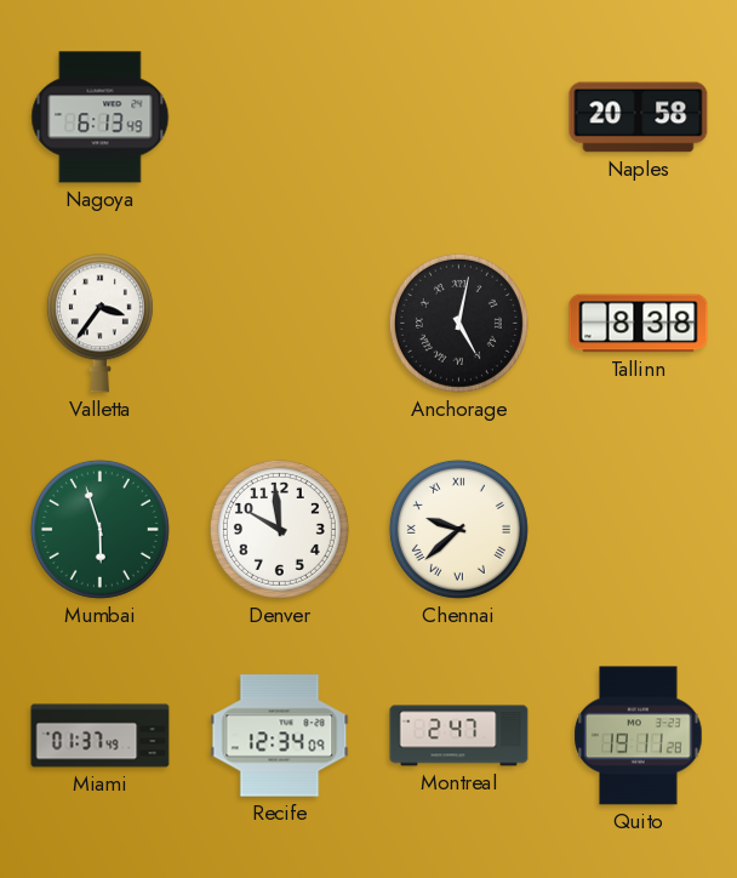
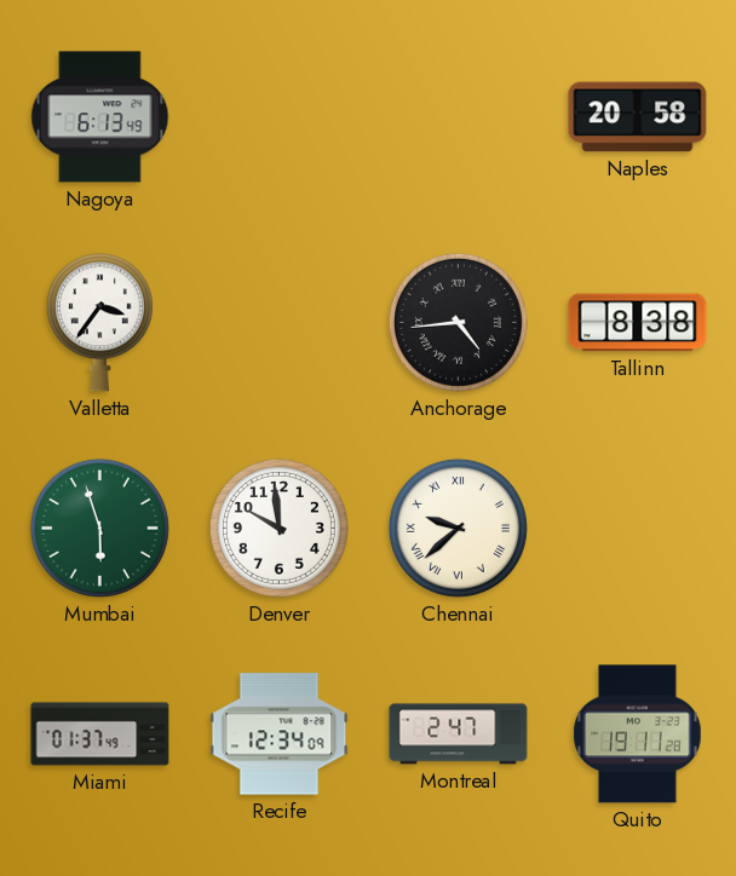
Anchorage: 5:02 -> 4:44
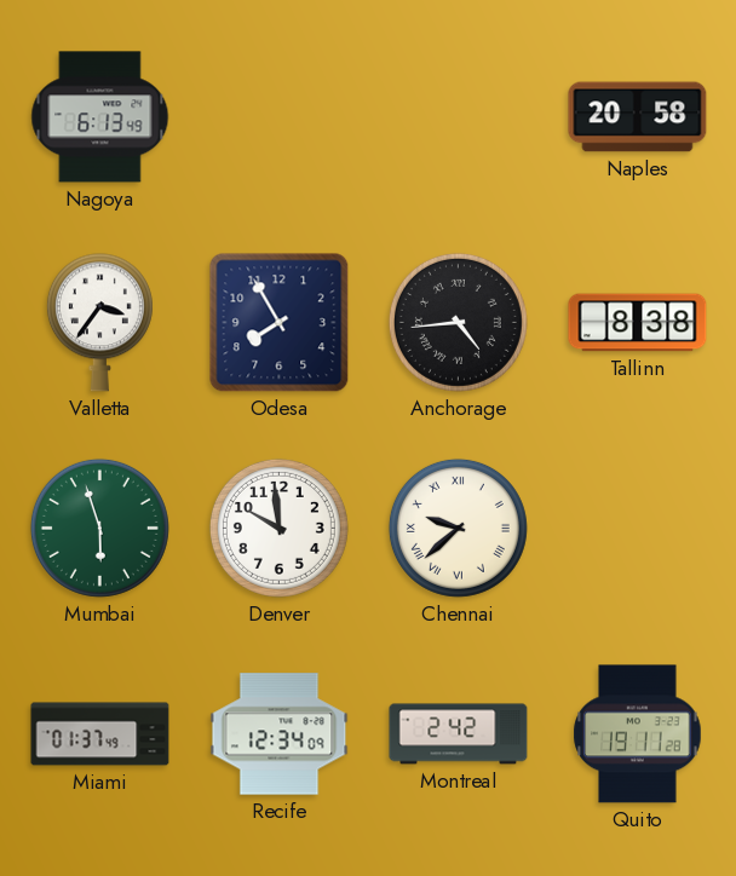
Odesa: none -> 7:55
Montreal: 2:47 -> 2:42
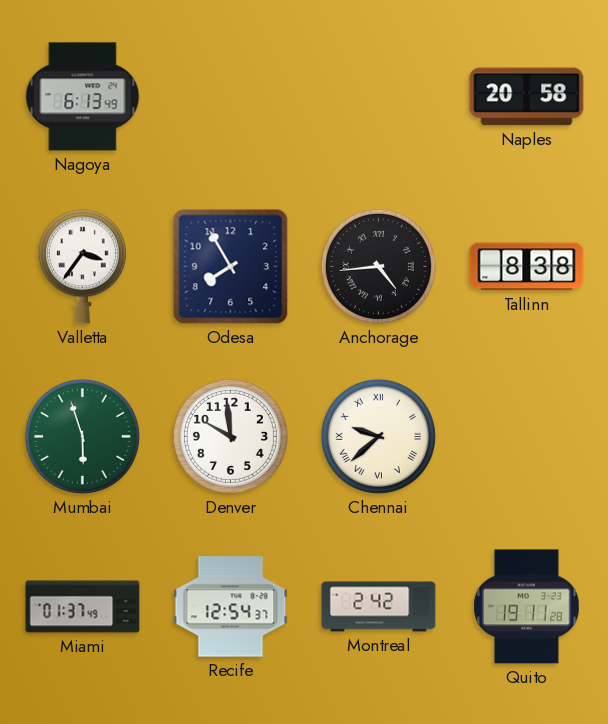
Recife: 12:34 -> 12:54
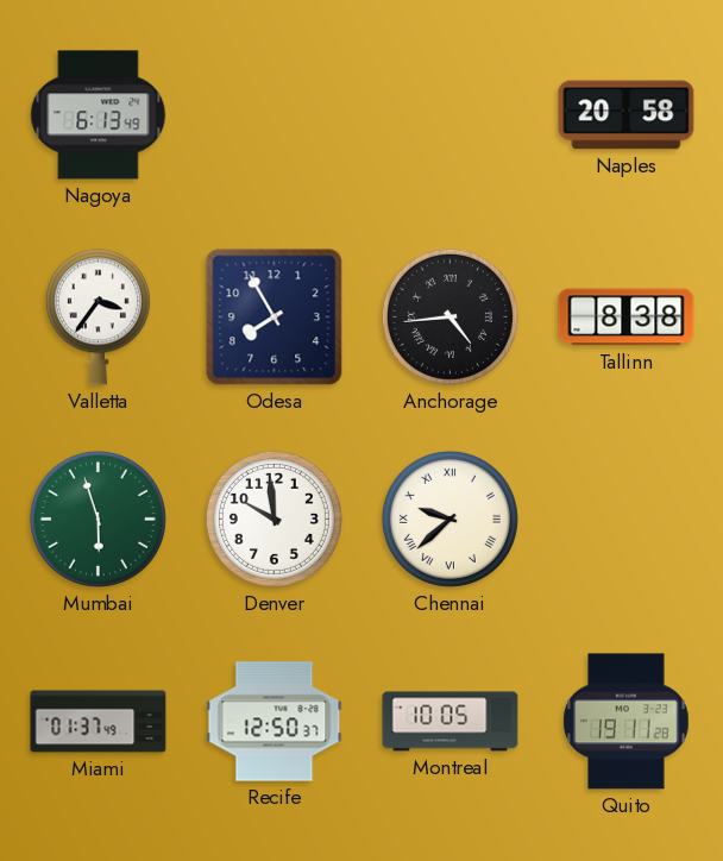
Recife: 12:54 -> 12:50
Montreal: 2:42 -> 10:05
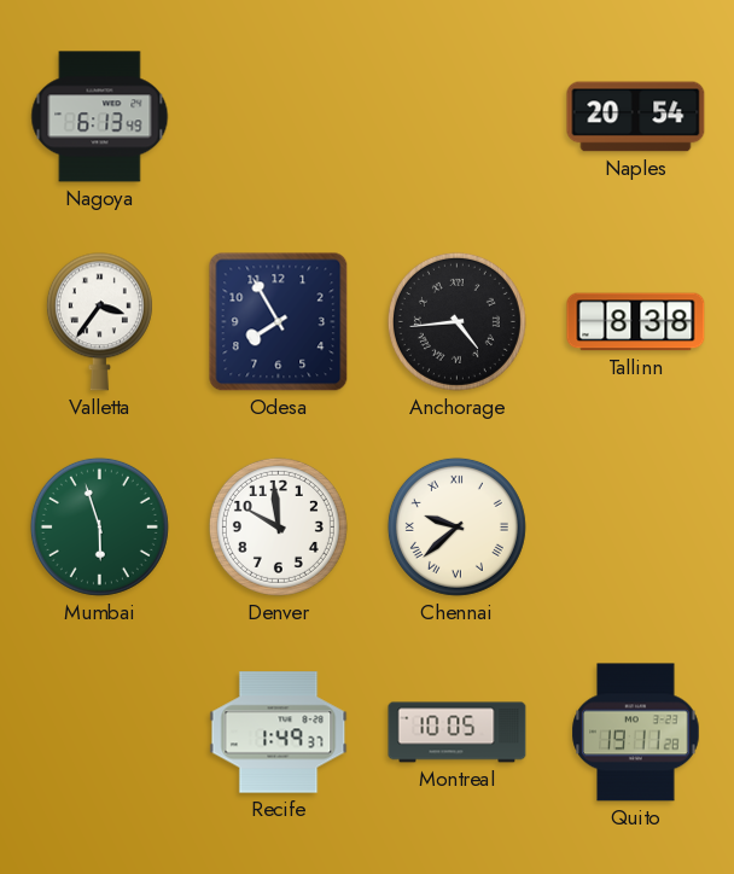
Naples: 20:58 -> 20:54
Miami: 01:37 -> none
Recife: 12:50 -> 1:49
